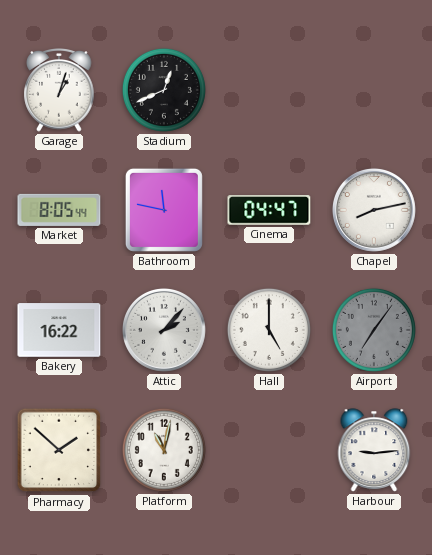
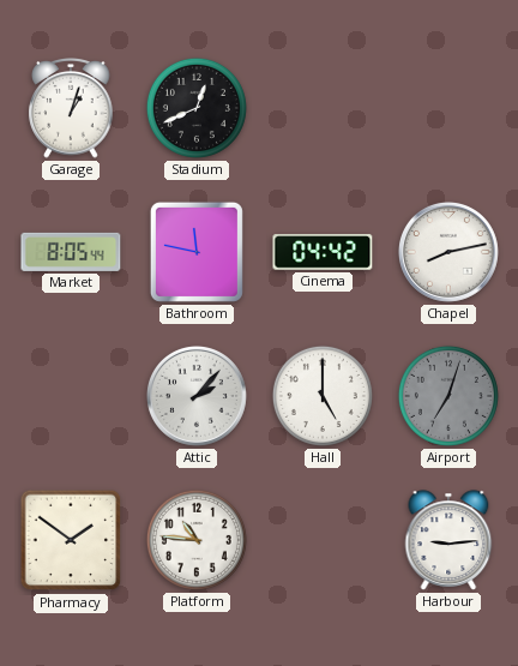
Cinema: 04:47 -> 04:42
Bakery: 16:22 -> none
Airport: 7:06 -> 7:03
Pharmacy: 1:52 -> 1:51
Platform: 11:02 -> 10:46
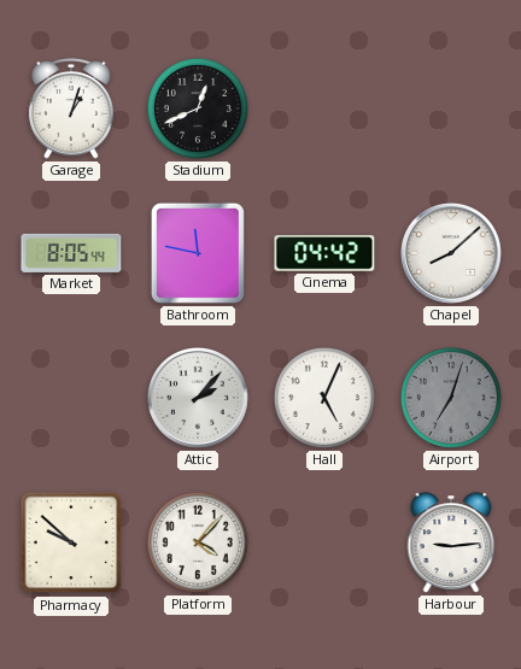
Chapel: 8:13 -> 8:08
Hall: 5:00 -> 5:04
Pharmacy: 1:51 -> 9:52
Platform: 10:46 -> 4:07
